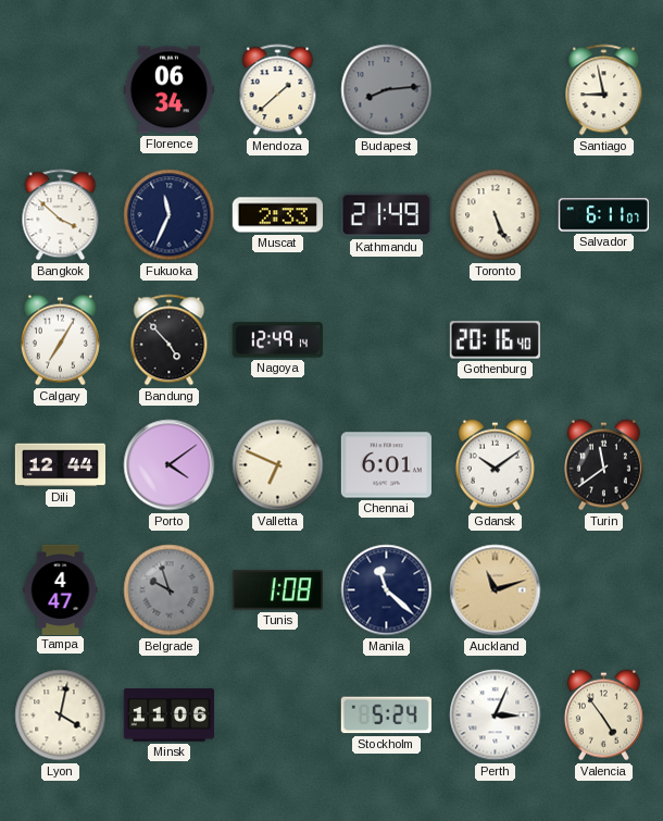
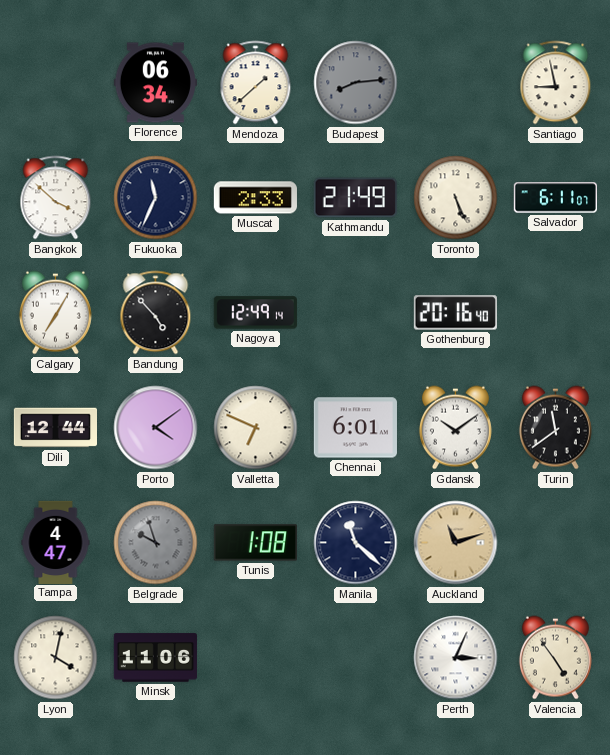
Stockholm: 5:24 -> none
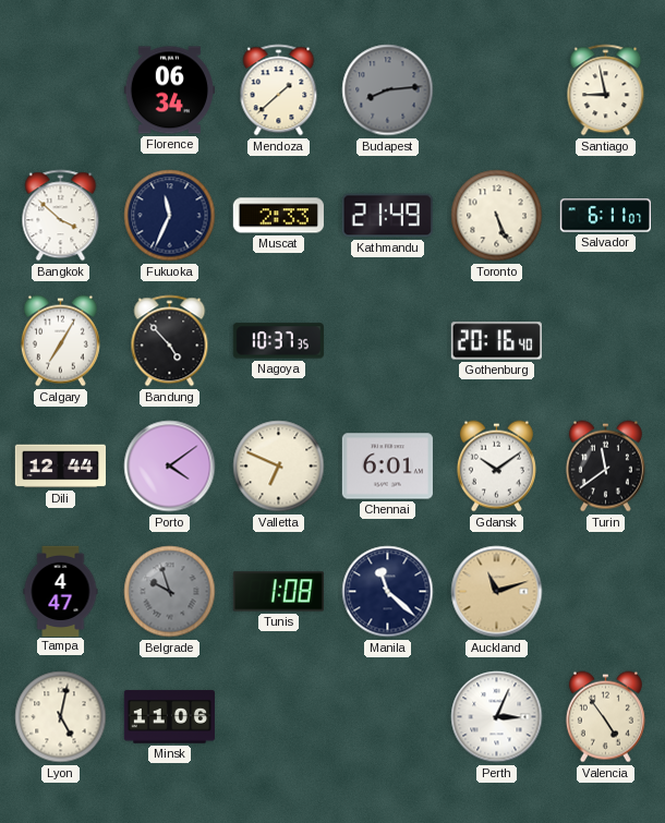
Nagoya: 12:49 -> 10:37
Lyon: 4:02 -> 5:02
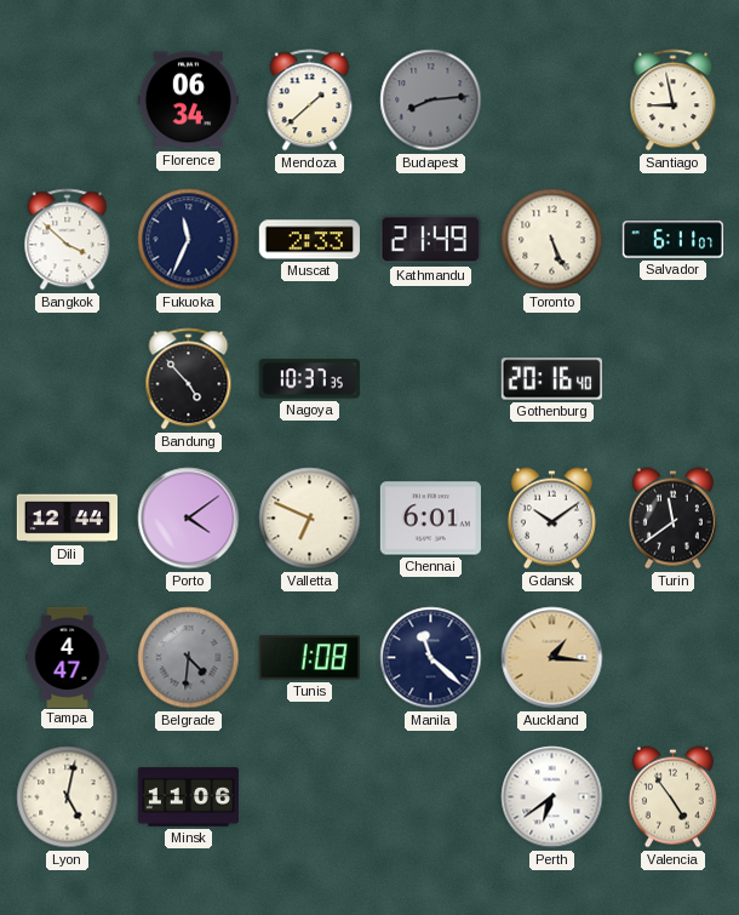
Calgary: 7:05 -> none
Belgrade: 9:57 -> 4:31
Auckland: 11:12 -> 1:16
Perth: 3:04 -> 6:39
